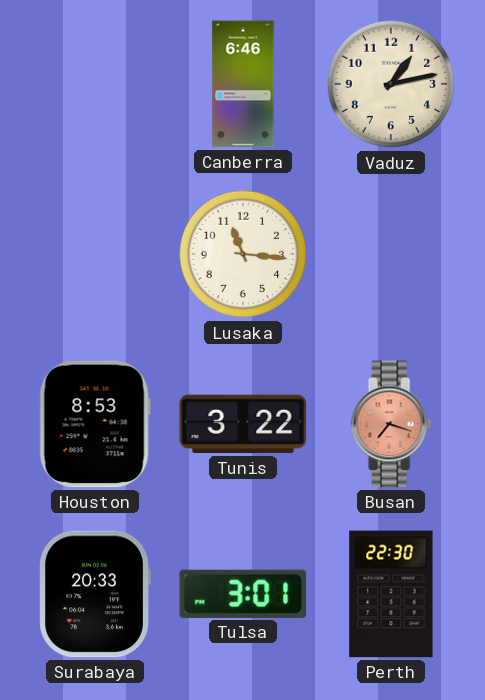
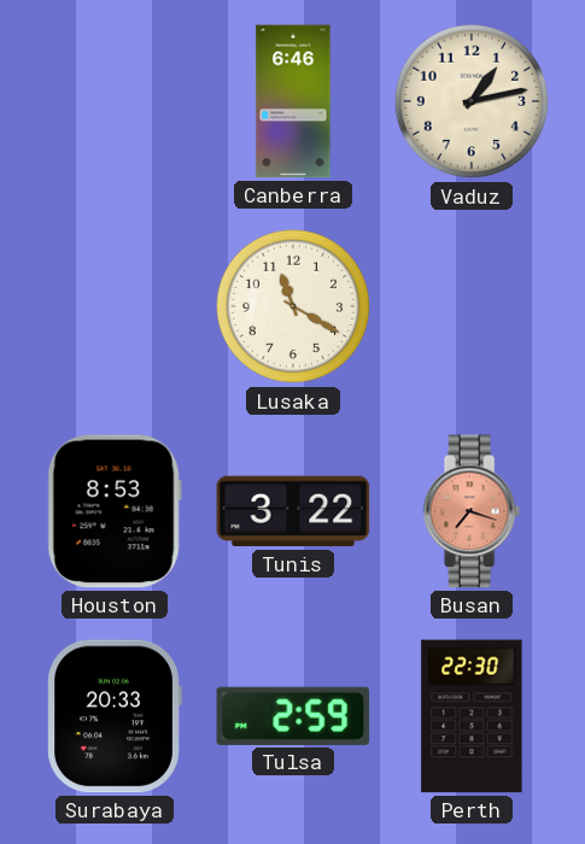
Lusaka: 11:16 -> 11:20
Tulsa: 3:01 -> 2:59
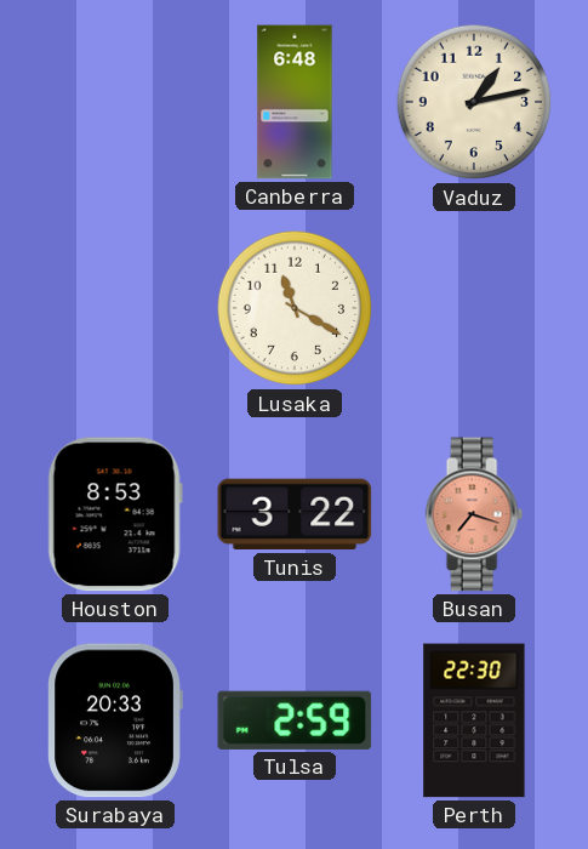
Canberra: 6:46 -> 6:48
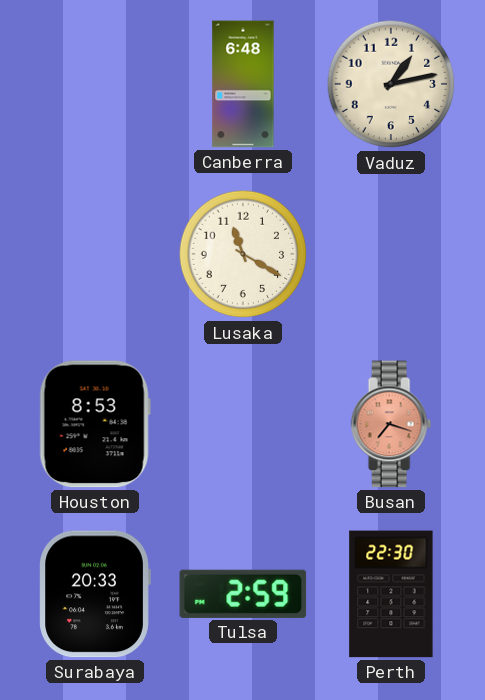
Tunis: 3:22 -> none
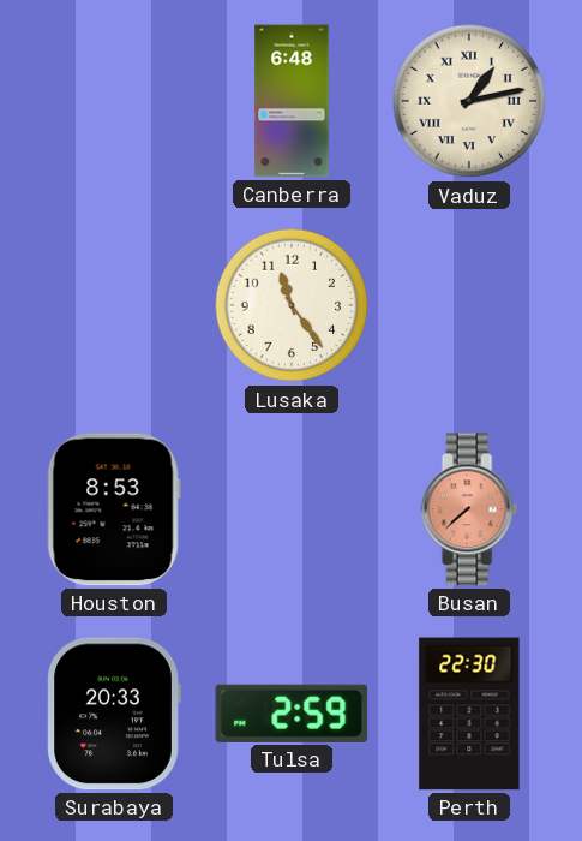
Vaduz numerals: Arabic -> Roman
Lusaka: 11:20 -> 11:24
Busan: 7:18 -> 7:38
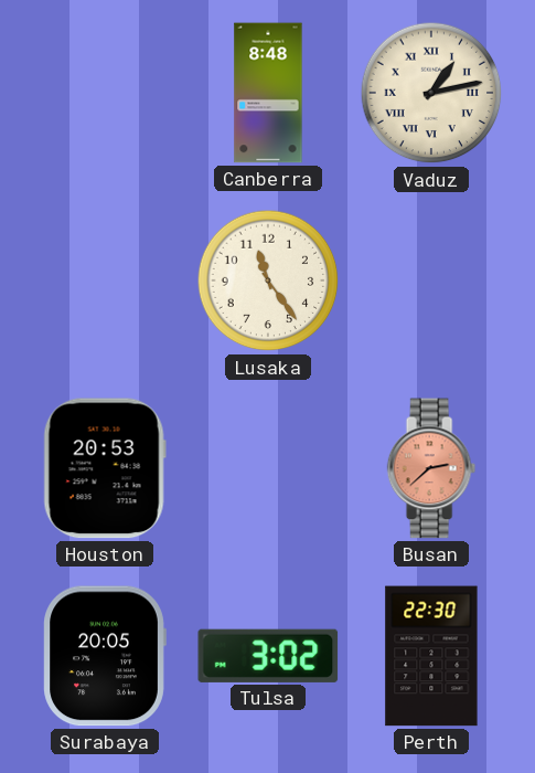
Canberra: 6:48 -> 8:48
Houston: 8:53 -> 20:53
Busan: 7:38 -> 2:38
Surabaya: 20:33 -> 20:05
Tulsa: 2:59 -> 3:02
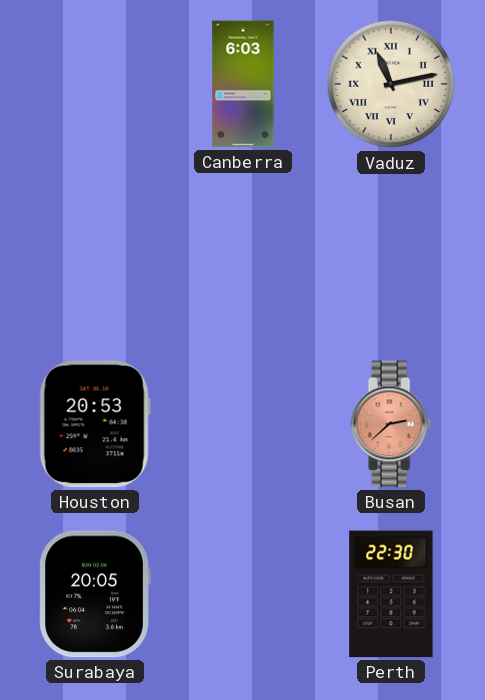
Canberra: 8:48 -> 6:03
Vaduz: 1:13 -> 11:13
Lusaka: 11:24 -> none
Tulsa: 3:02 -> none
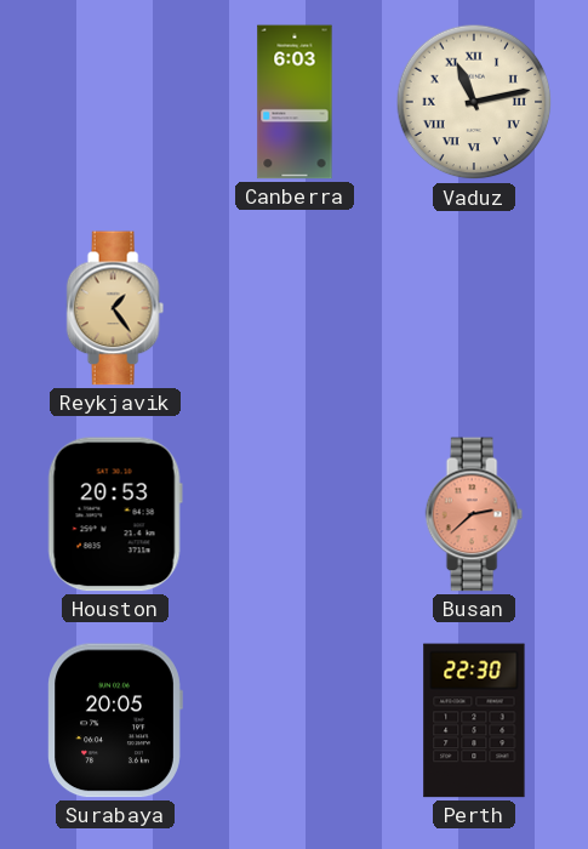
Reykjavik: none -> 1:24
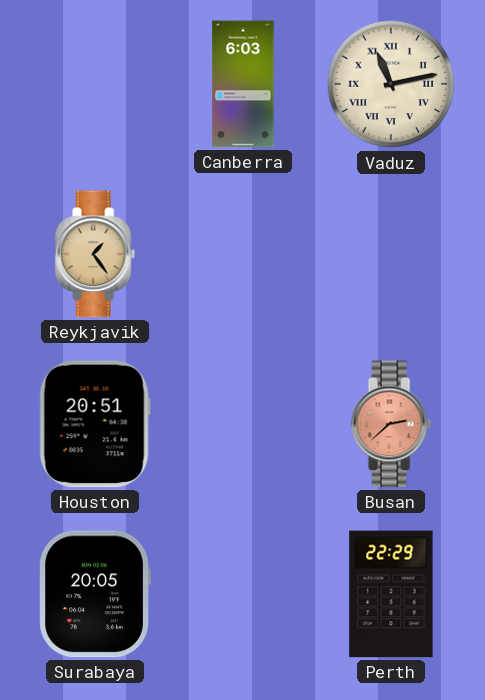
Houston: 20:53 -> 20:51
Perth: 22:30 -> 22:29
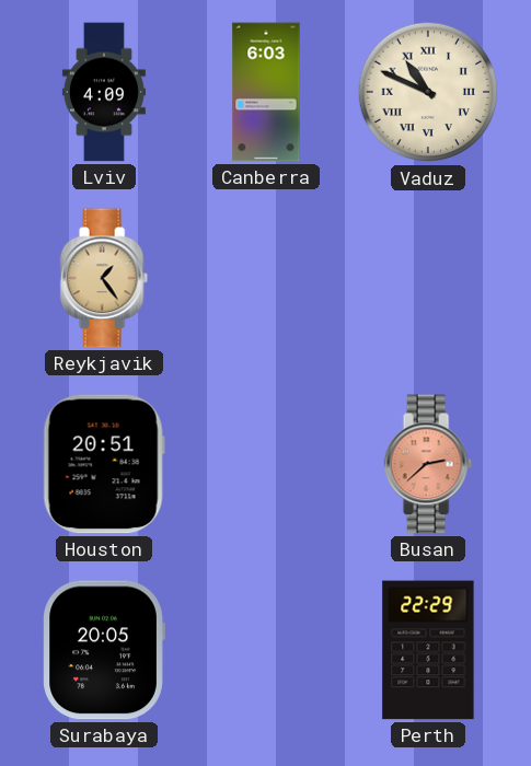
Lviv: none -> 4:09
Vaduz: 11:13 -> 10:49
